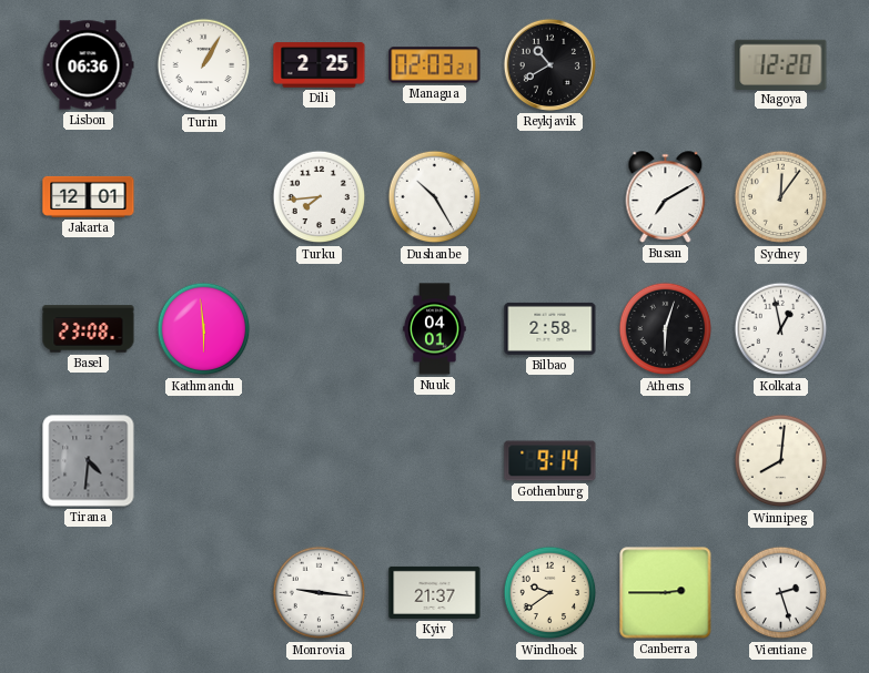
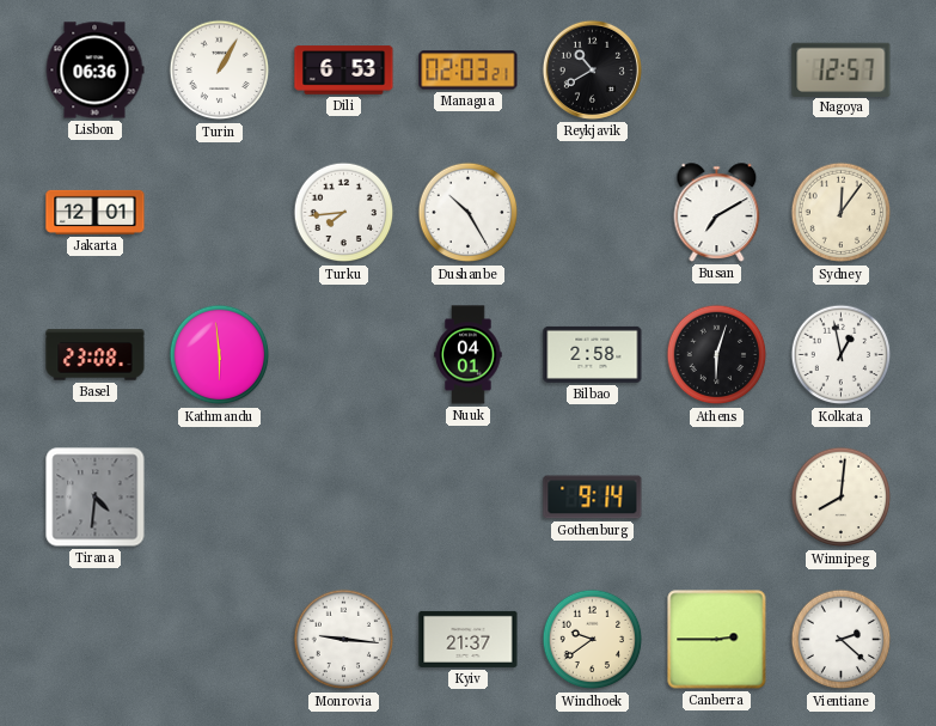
Dili: 2:25 -> 6:53
Nagoya: 12:20 -> 12:57
Vientiane: 2:27 -> 2:22
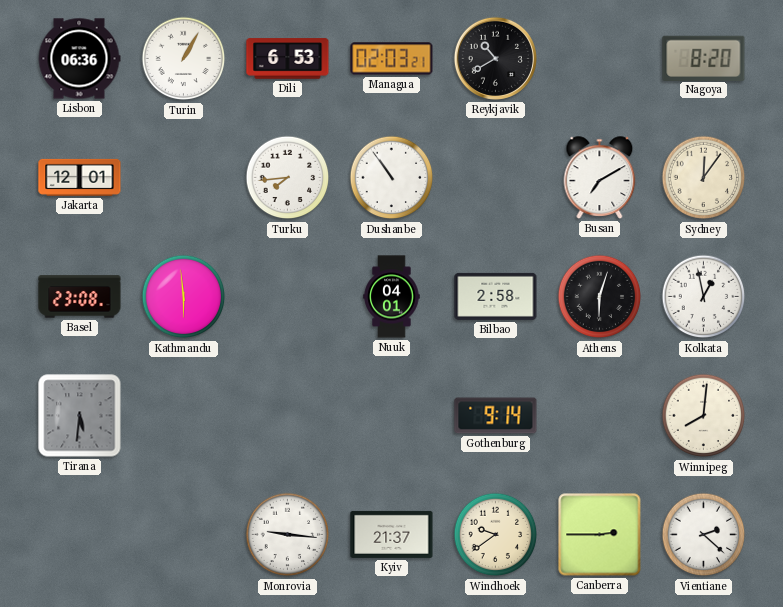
Nagoya: 12:57 -> 8:20
Dushanbe: 10:25 -> 10:54
Tirana: 4:31 -> 5:31
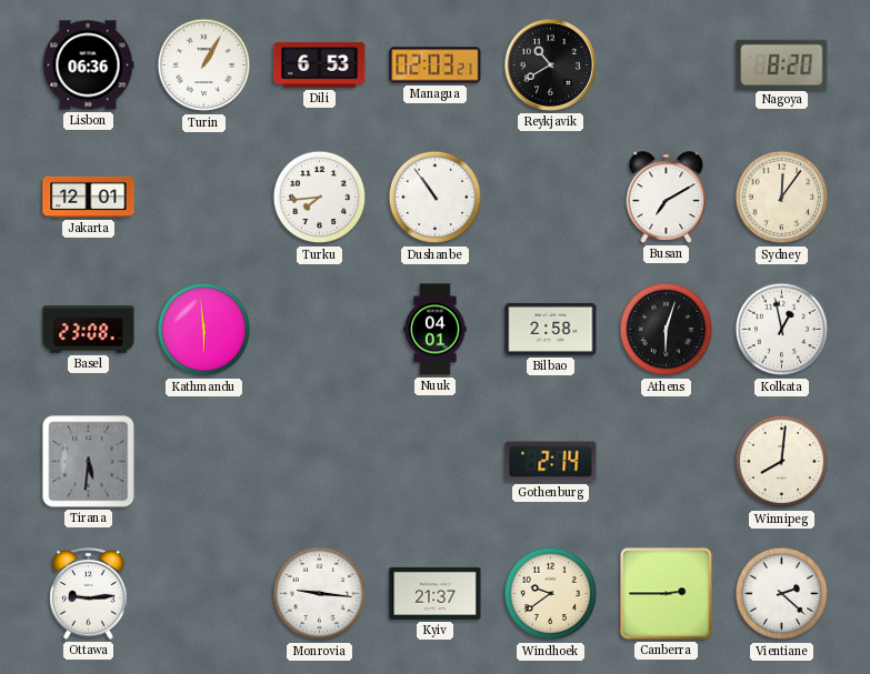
Gothenburg: 9:14 -> 2:14
Ottawa: none -> 9:14
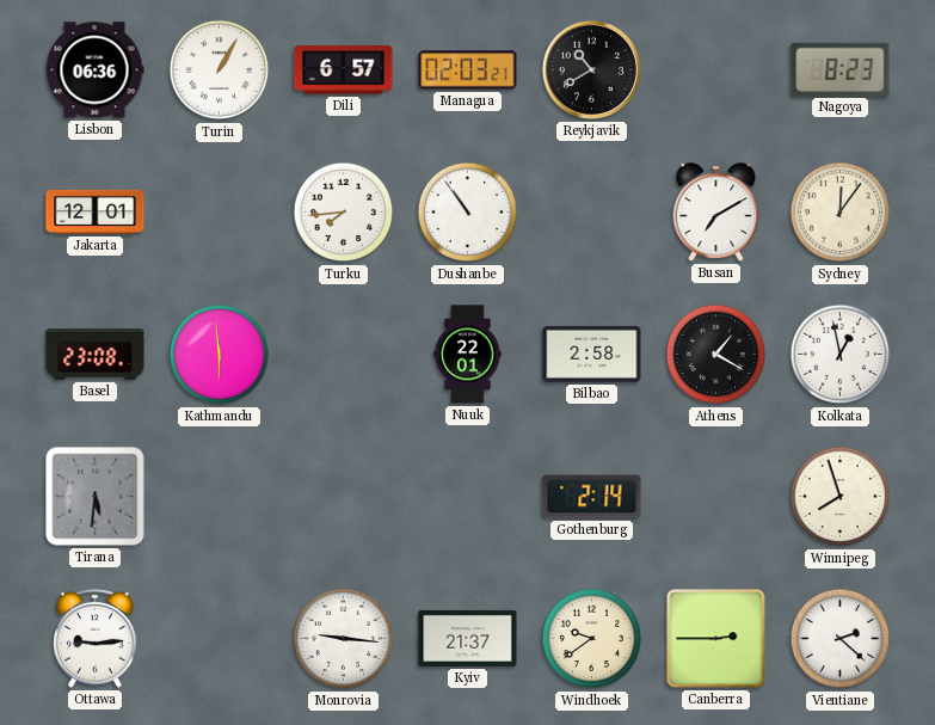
Dili: 6:53 -> 6:57
Nagoya: 8:20 -> 8:23
Nuuk: 04:01 -> 22:01
Athens: 6:03 -> 1:20
Winnipeg: 8:01 -> 7:57
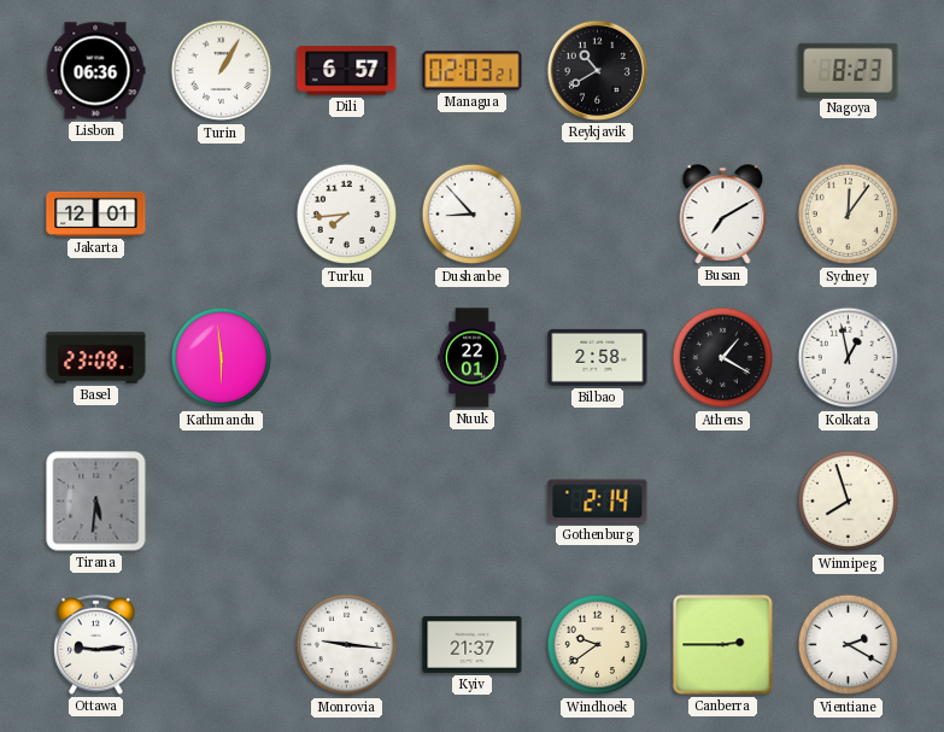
Dushanbe: 10:54 -> 8:53
Vientiane: 2:22 -> 2:20
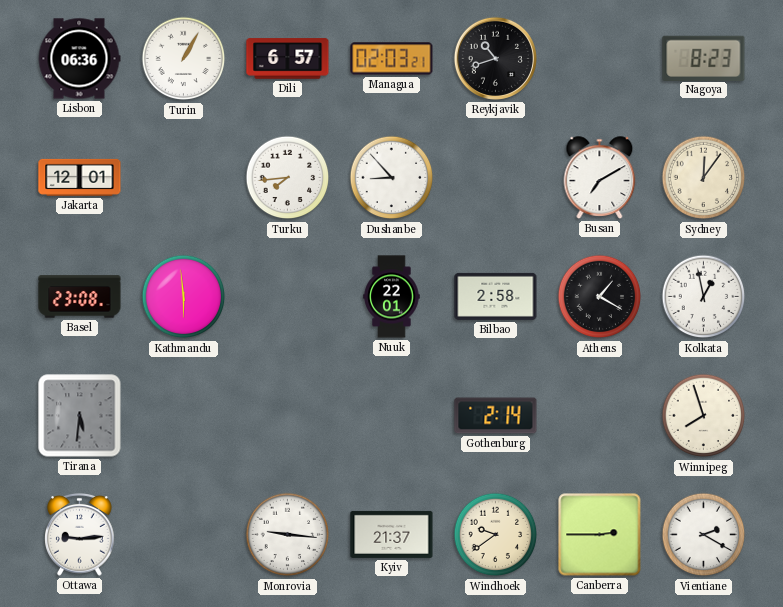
Reykjavik: 10:40 -> 10:42
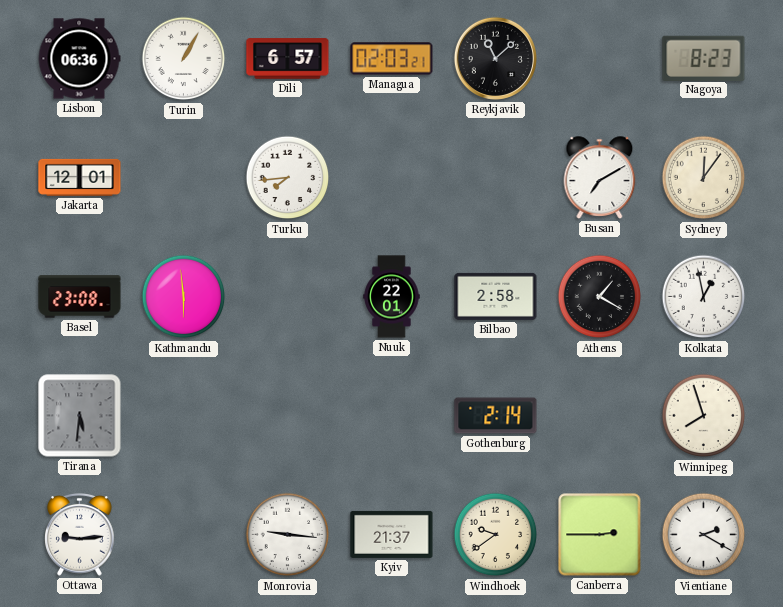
Reykjavik: 10:42 -> 11:08
Dushanbe: 8:53 -> none
